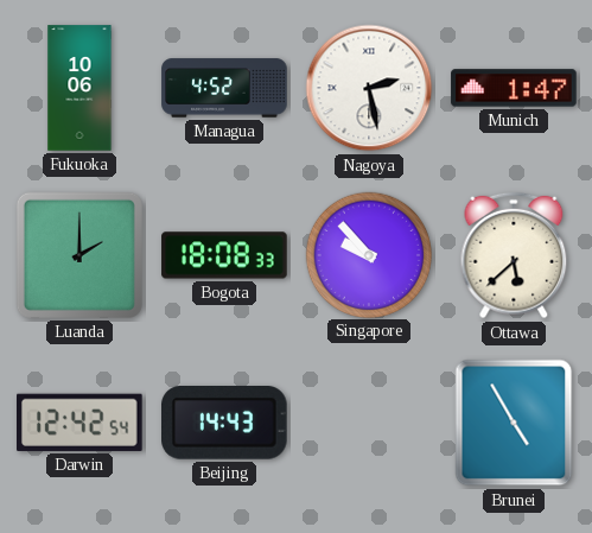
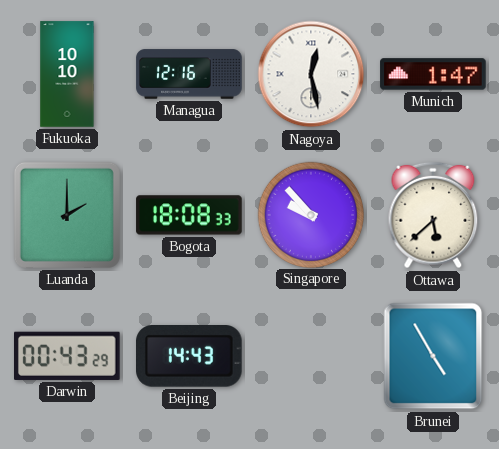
Fukuoka: 10:06 -> 10:10
Managua: 4:52 -> 12:16
Nagoya: 2:28 -> 12:28
Darwin: 12:42 -> 00:43
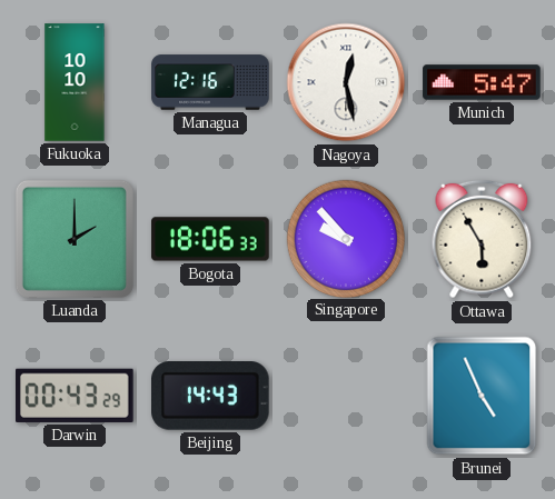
Munich: 1:47 -> 5:47
Bogota: 18:08 -> 18:06
Ottawa: 5:38 -> 5:55
Brunei: 4:55 -> 4:56
